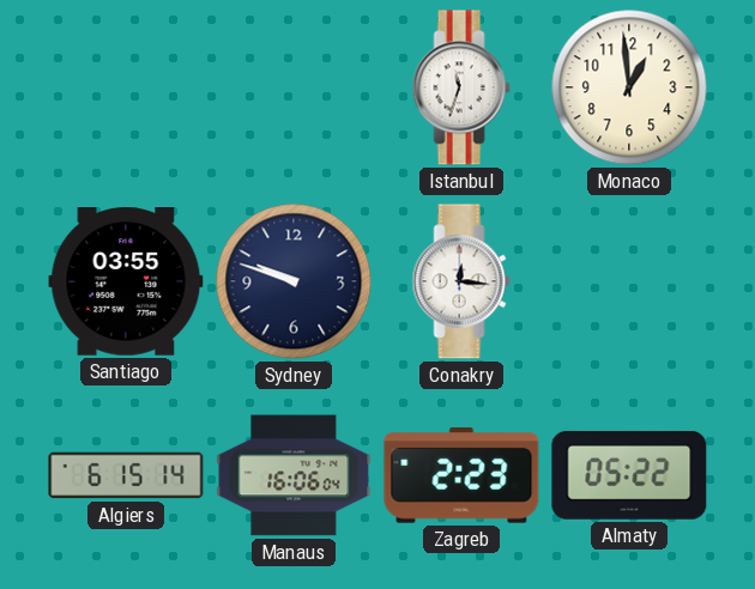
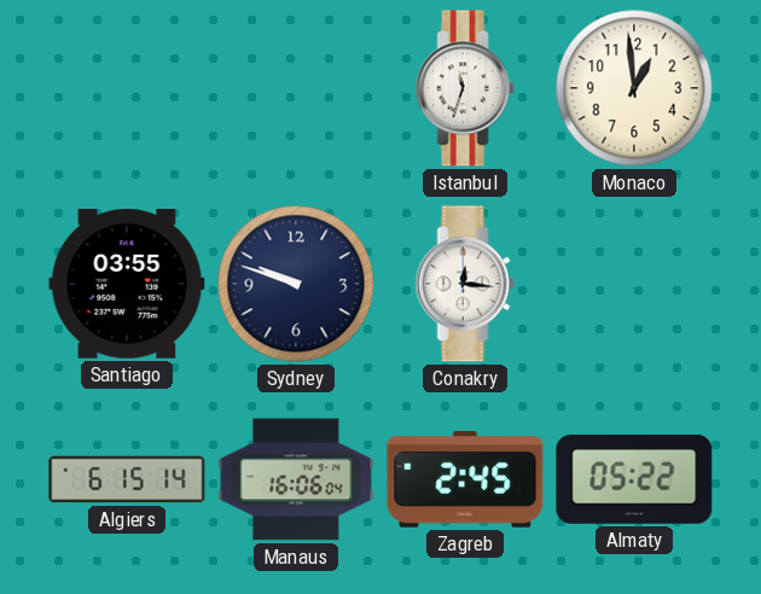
Zagreb: 2:23 -> 2:45
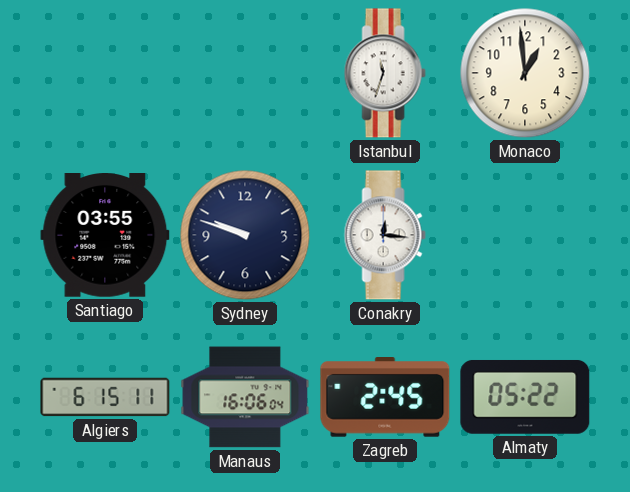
Algiers: 6:15:14 -> 6:15:11
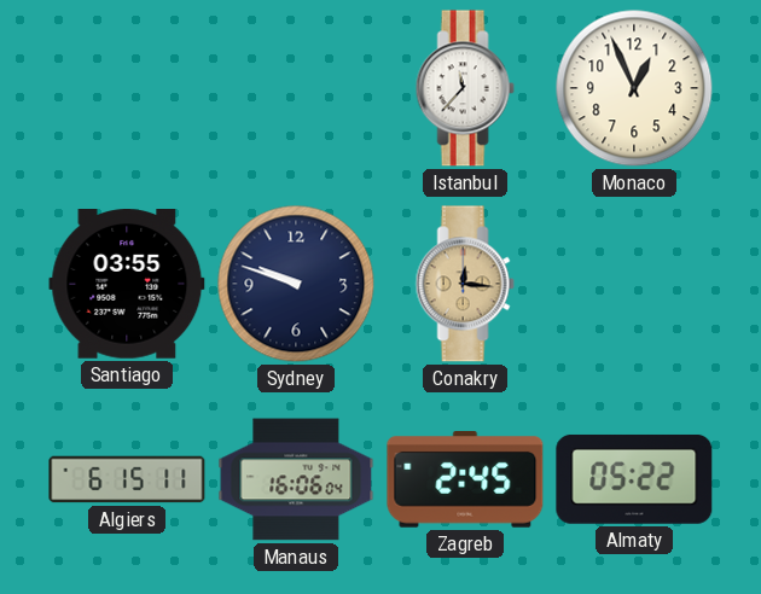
Istanbul: 11:33 -> 11:37
Monaco: 12:59 -> 12:56
Conakry dial: white -> champagne
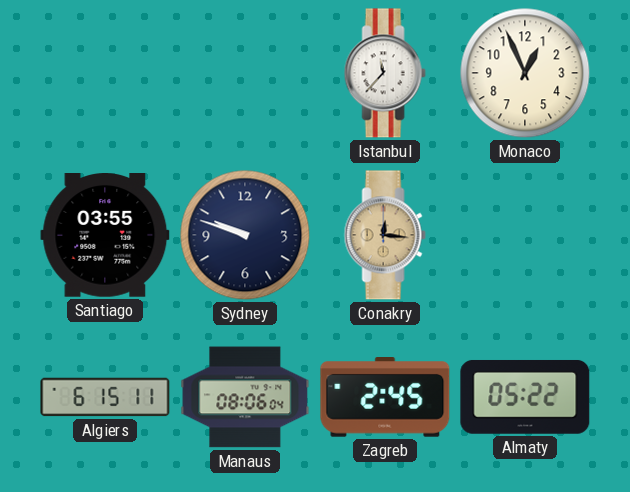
Manaus: 16:06 -> 08:06
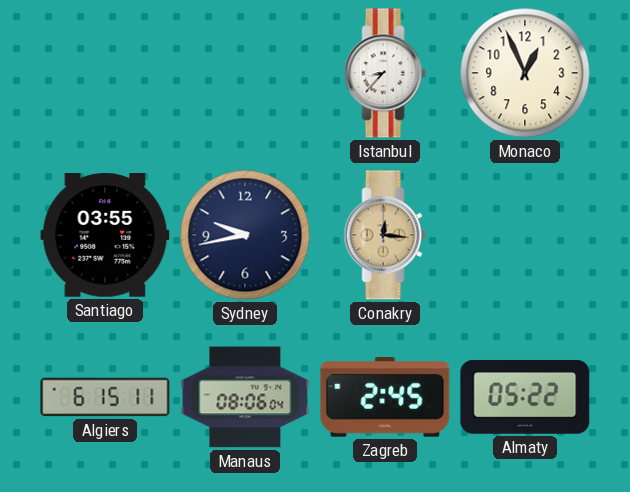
Istanbul: 11:37 -> 8:37
Sydney: 9:48 -> 9:43
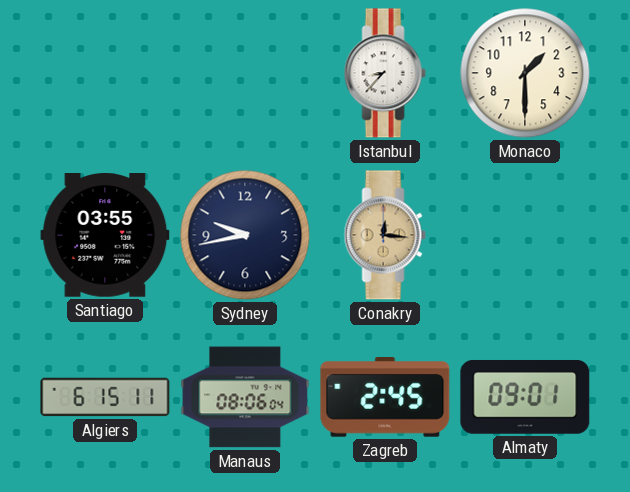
Monaco: 12:56 -> 1:30
Almaty: 05:22 -> 09:01
